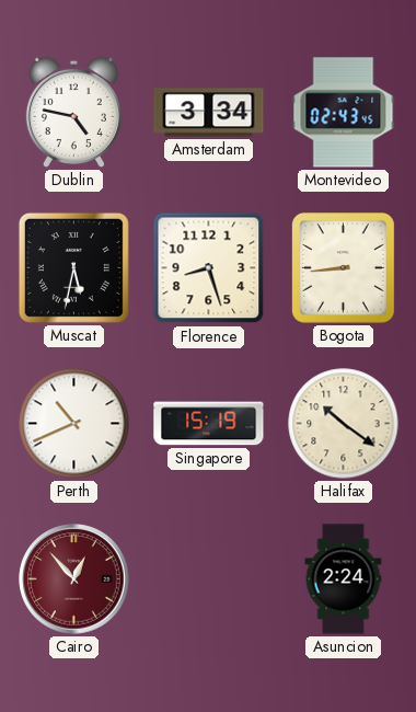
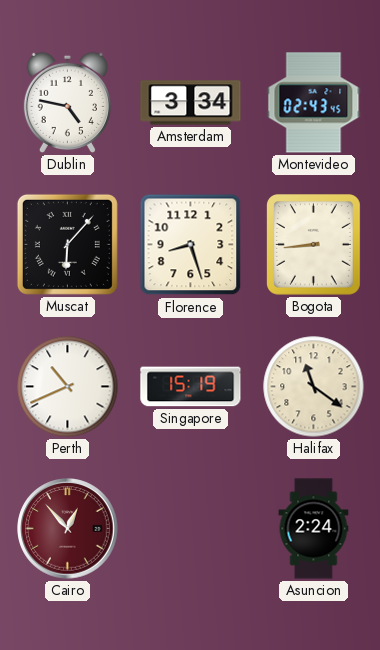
Muscat: 5:32 -> 6:07
Halifax: 10:21 -> 11:21
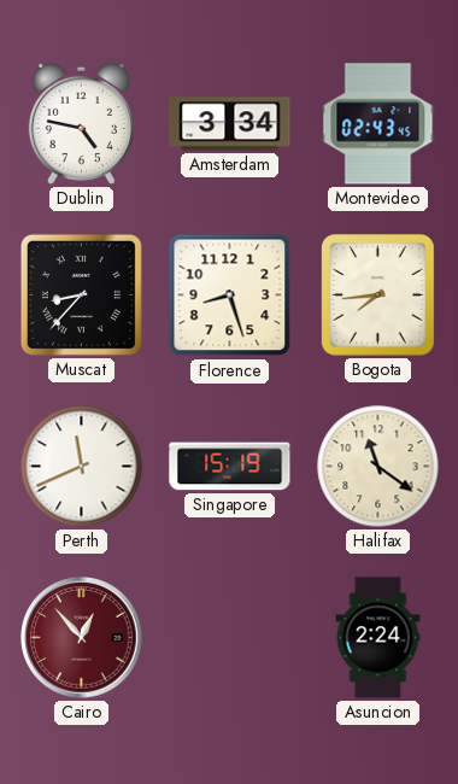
Muscat: 6:07 -> 8:37
Bogota: 8:44 -> 7:44
Perth: 10:41 -> 11:41
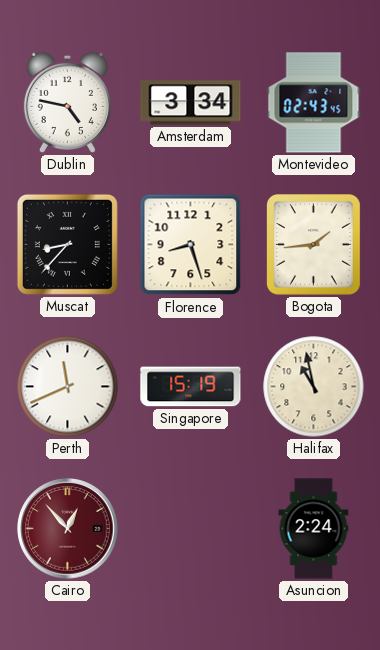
Bogota: 7:44 -> 1:44
Halifax: 11:21 -> 10:58
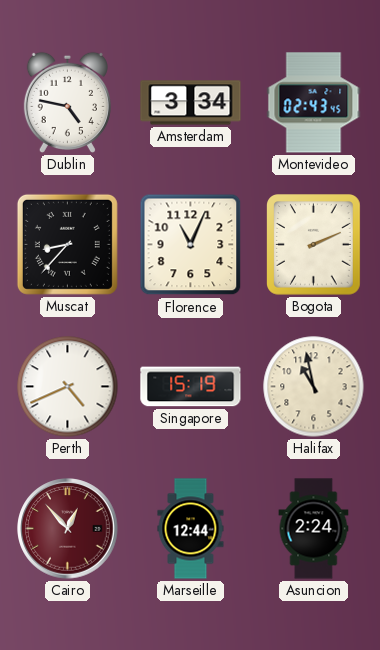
Florence: 8:27 -> 11:04
Bogota: 1:44 -> 2:11
Perth: 11:41 -> 4:41
Marseille: none -> 12:44
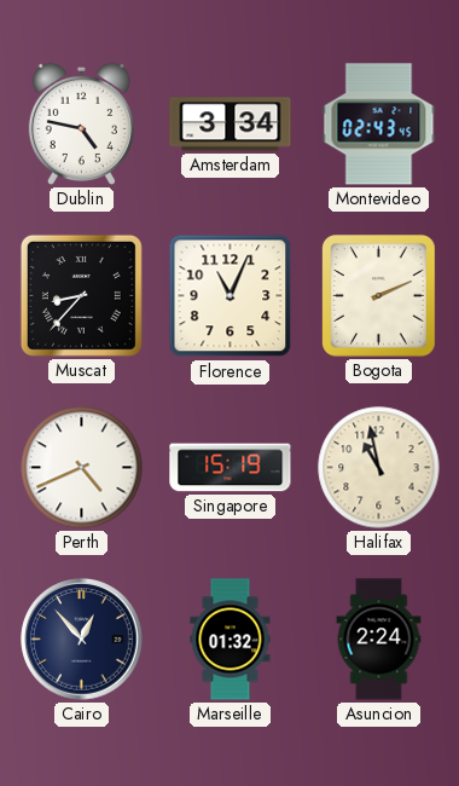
Cairo dial: burgundy -> navy
Marseille: 12:44 -> 01:32
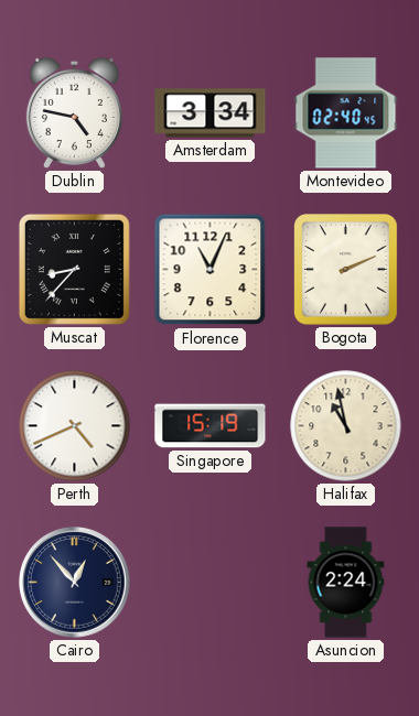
Montevideo: 02:43 -> 02:40
Marseille: 01:32 -> none
